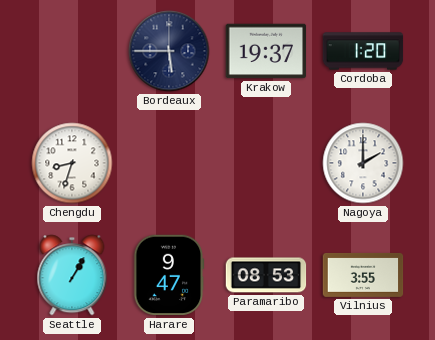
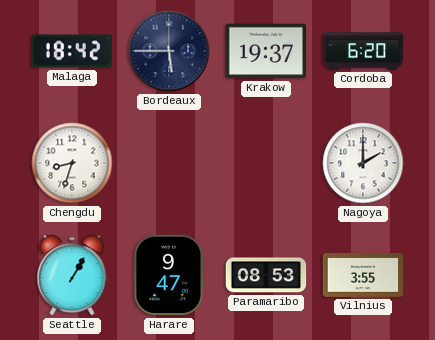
Malaga: none -> 18:42
Cordoba: 1:20 -> 6:20
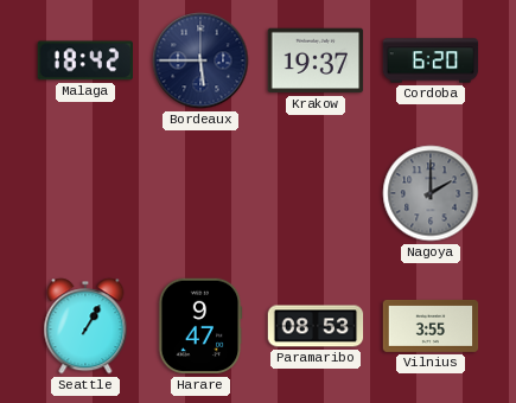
Chengdu: 8:33 -> none
Nagoya dial: white -> grey
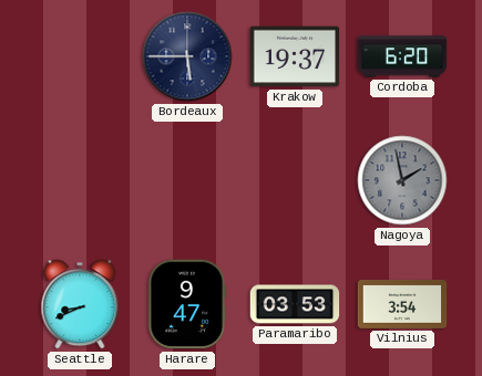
Malaga: 18:42 -> none
Nagoya: 2:00 -> 1:58
Seattle: 1:05 -> 8:41
Paramaribo: 08:53 -> 03:53
Vilnius: 3:55 -> 3:54
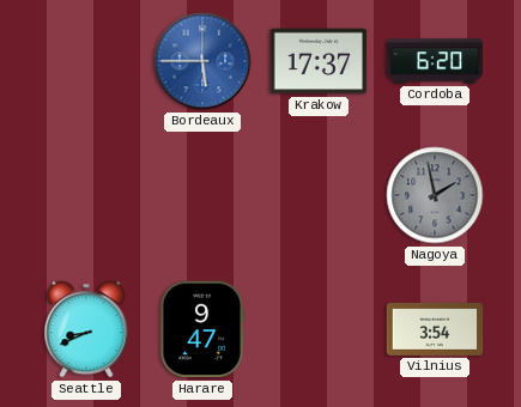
Bordeaux dial: navy -> blue
Krakow: 19:37 -> 17:37
Paramaribo: 03:53 -> none
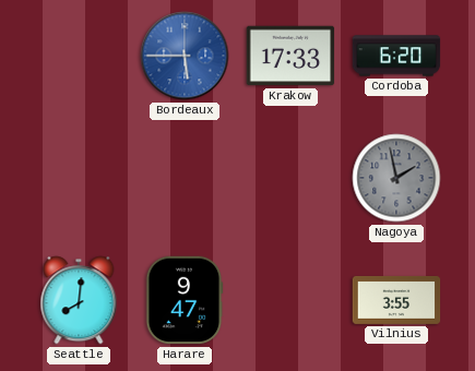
Krakow: 17:37 -> 17:33
Seattle: 8:41 -> 8:01
Vilnius: 3:54 -> 3:55
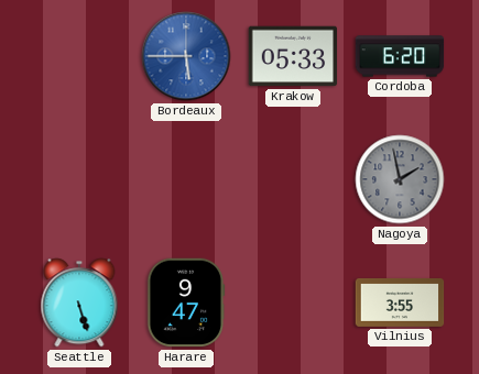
Krakow: 17:33 -> 05:33
Seattle: 8:01 -> 5:27
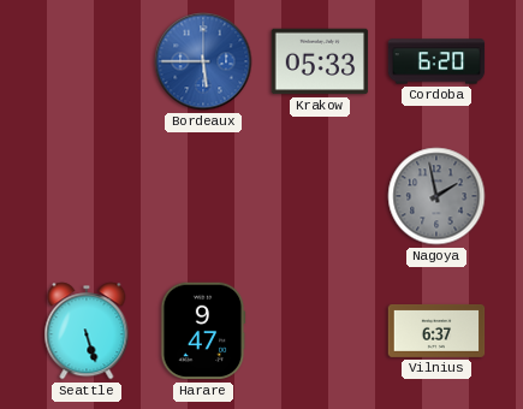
Vilnius: 3:55 -> 6:37
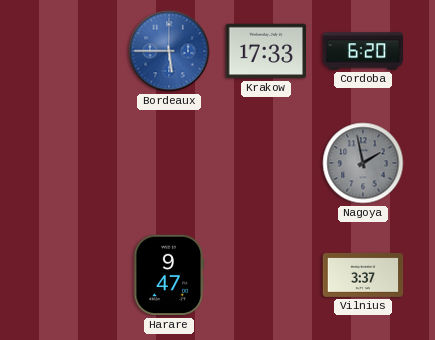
Krakow: 05:33 -> 17:33
Seattle: 5:27 -> none
Vilnius: 6:37 -> 3:37
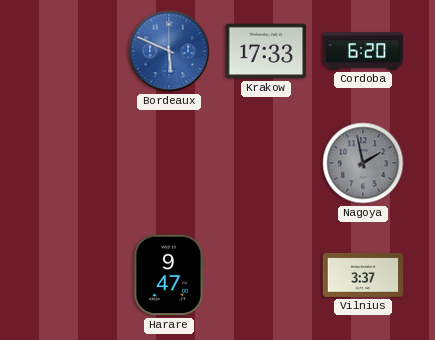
Bordeaux: 5:45 -> 5:49
